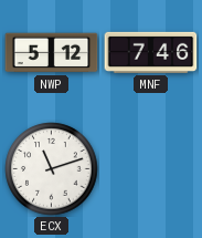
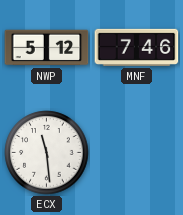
ECX: 11:12 -> 11:29
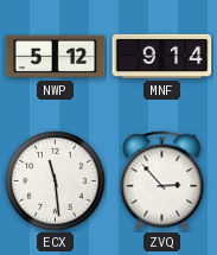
MNF: 7:46 -> 9:14
ZVQ: none -> 2:53
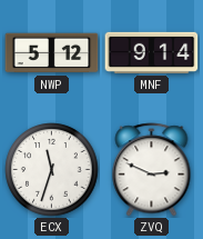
ECX: 11:29 -> 11:33
ZVQ: 2:53 -> 2:49
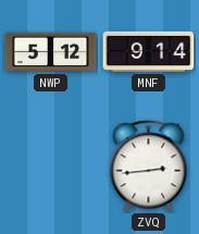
ECX: 11:33 -> none
ZVQ: 2:49 -> 2:44
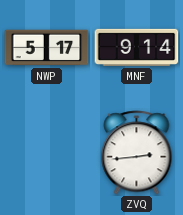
NWP: 5:12 -> 5:17
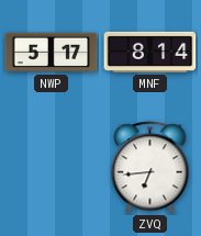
MNF: 9:14 -> 8:14
ZVQ: 2:44 -> 6:44
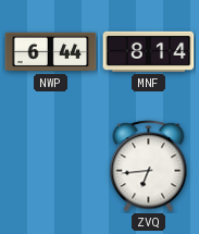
NWP: 5:17 -> 6:44
